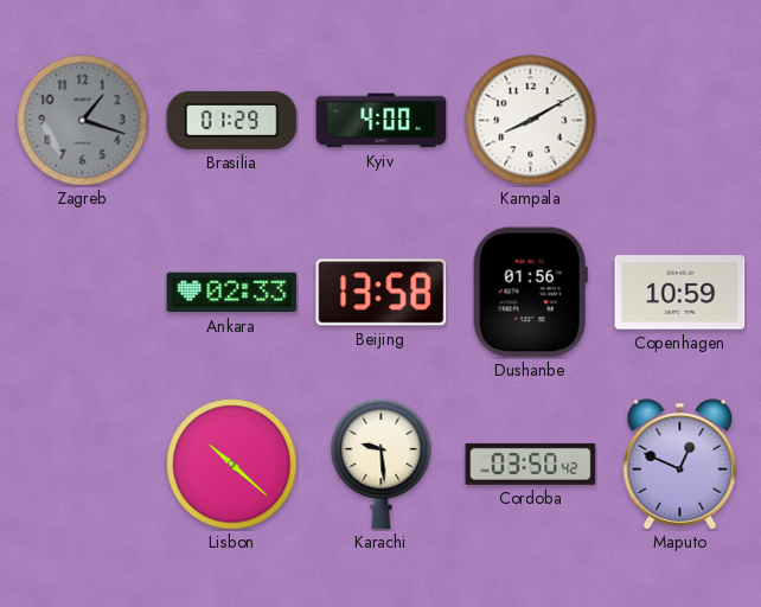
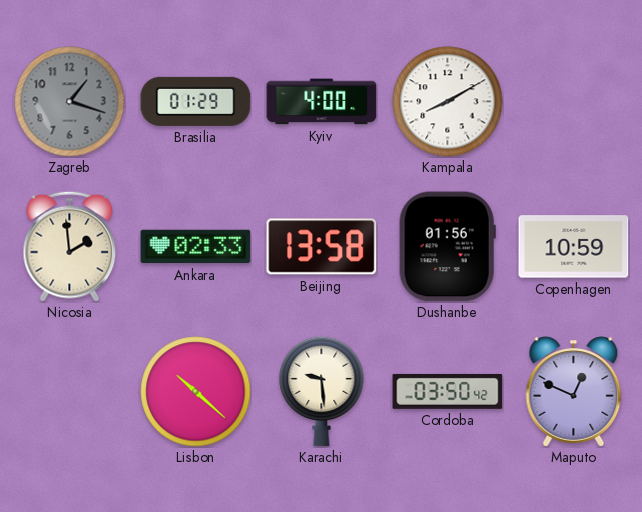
Nicosia: none -> 1:59
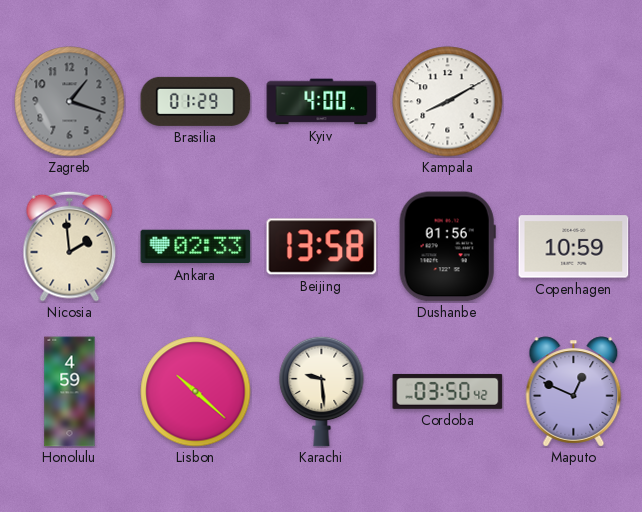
Honolulu: none -> 4:59
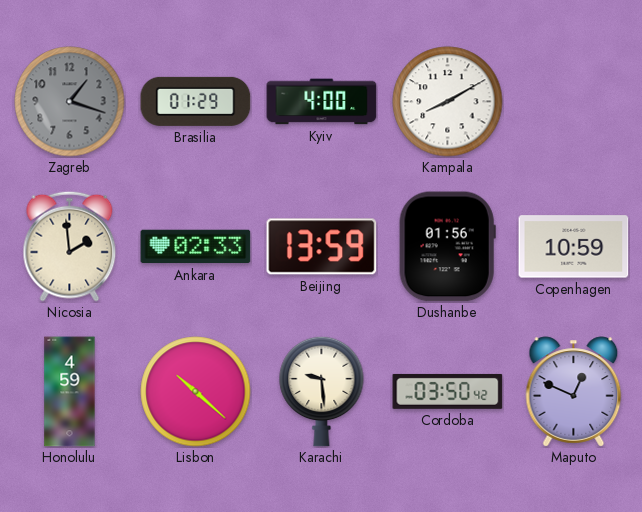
Beijing: 13:58 -> 13:59
